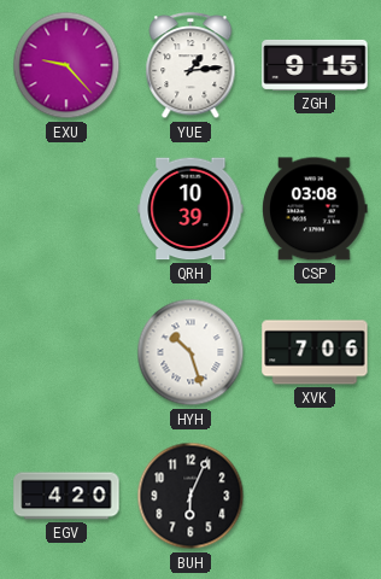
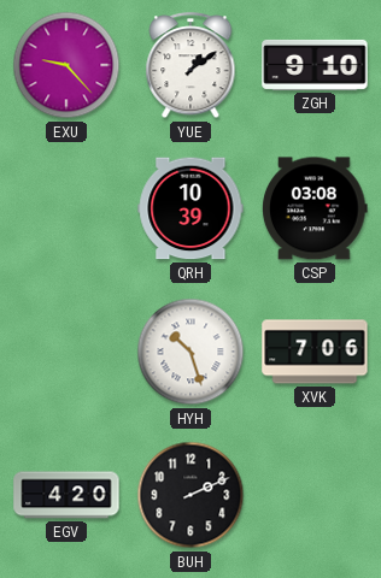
YUE: 1:14 -> 1:09
ZGH: 9:15 -> 9:10
BUH: 6:04 -> 2:11
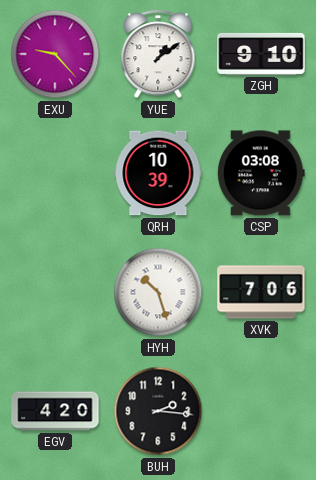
BUH: 2:11 -> 2:16
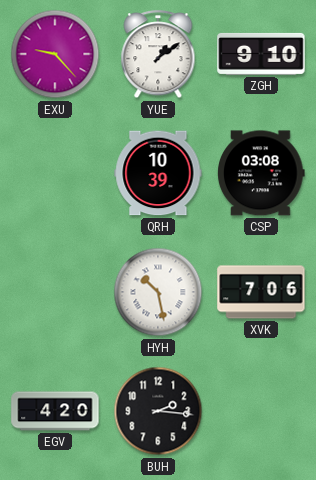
HYH: 10:27 -> 10:28
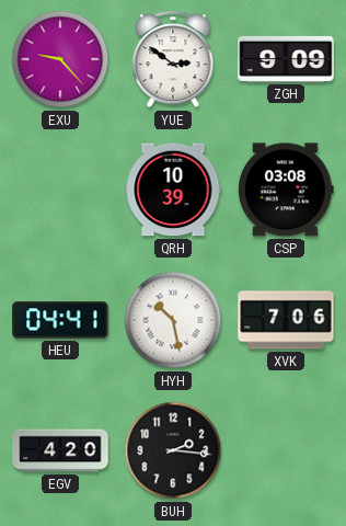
YUE: 1:09 -> 2:51
ZGH: 9:10 -> 9:09
HEU: none -> 04:41
